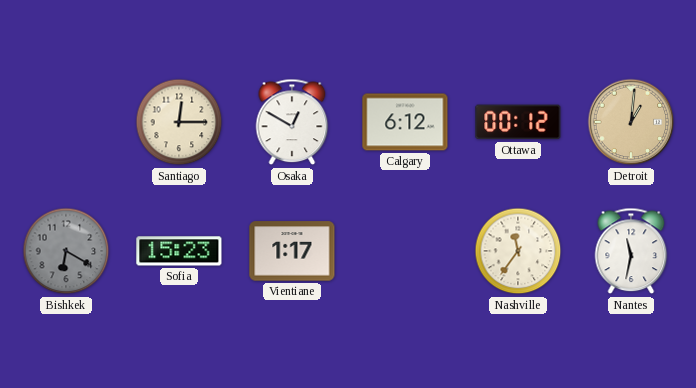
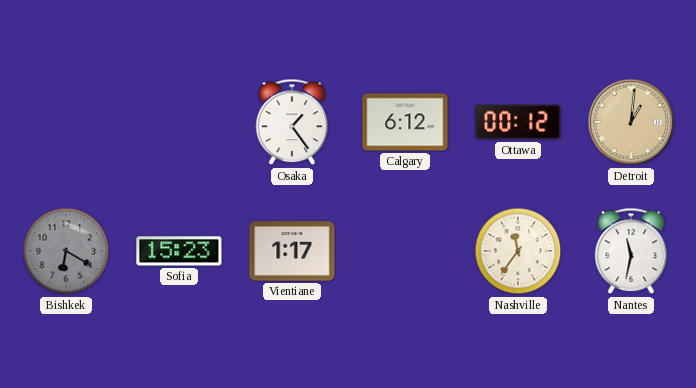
Santiago: 12:15 -> none
Osaka: 12:50 -> 1:24
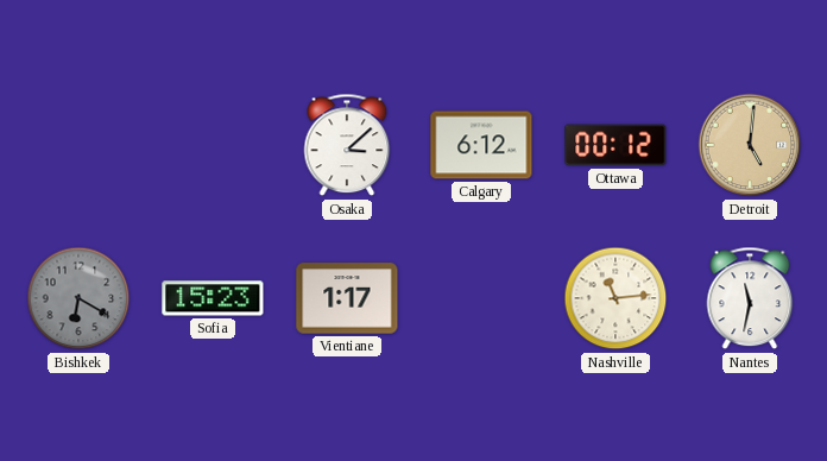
Osaka: 1:24 -> 3:08
Detroit: 1:01 -> 5:01
Nashville: 11:36 -> 11:14
